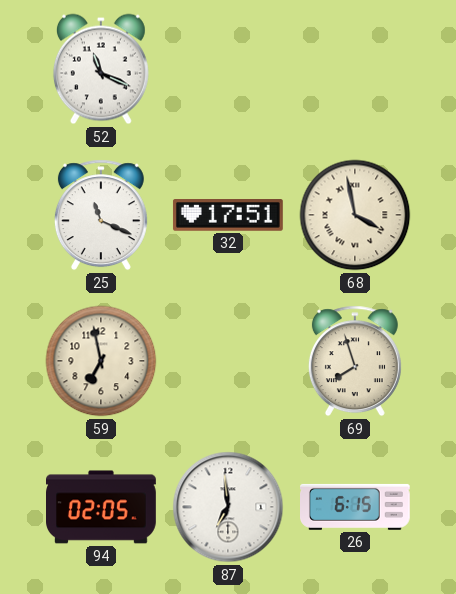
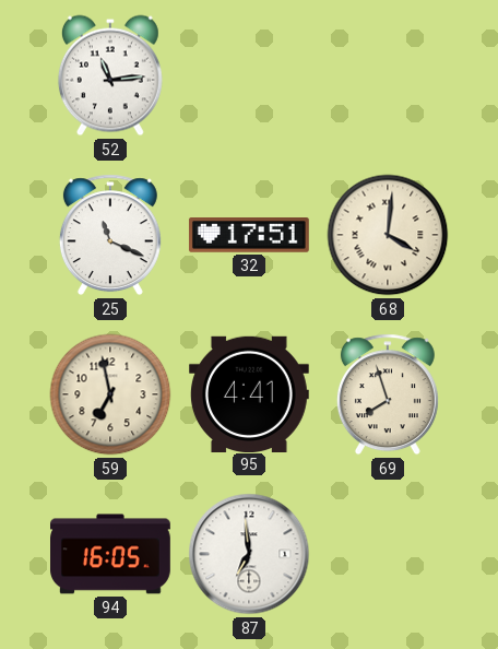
52: 11:19 -> 11:14
68: 3:58 -> 4:01
95: none -> 4:41
94: 02:05 -> 16:05
26: 6:15 -> none
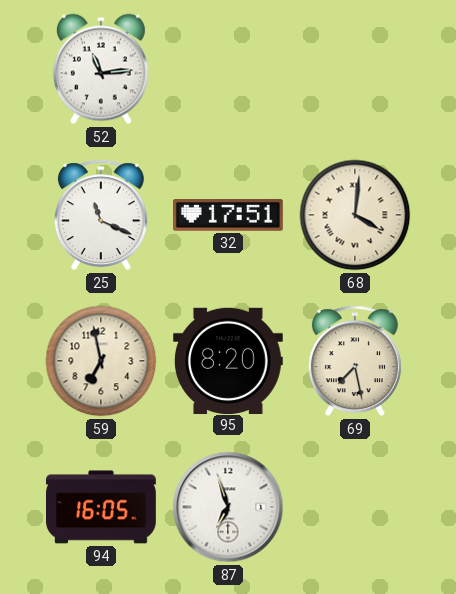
95: 4:41 -> 8:20
69: 7:57 -> 7:28
87: 6:59 -> 6:57
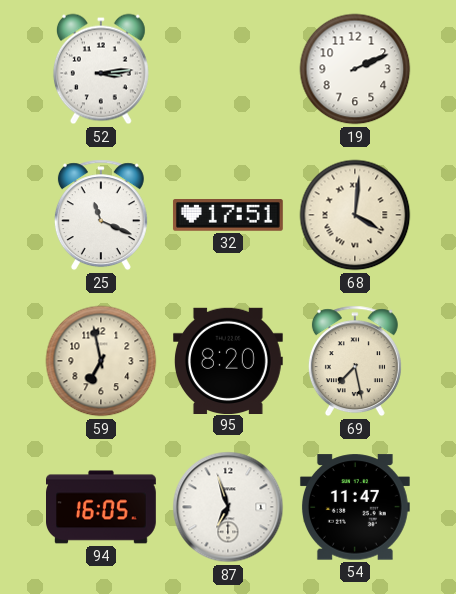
52: 11:14 -> 3:14
19: none -> 2:11
54: none -> 11:47
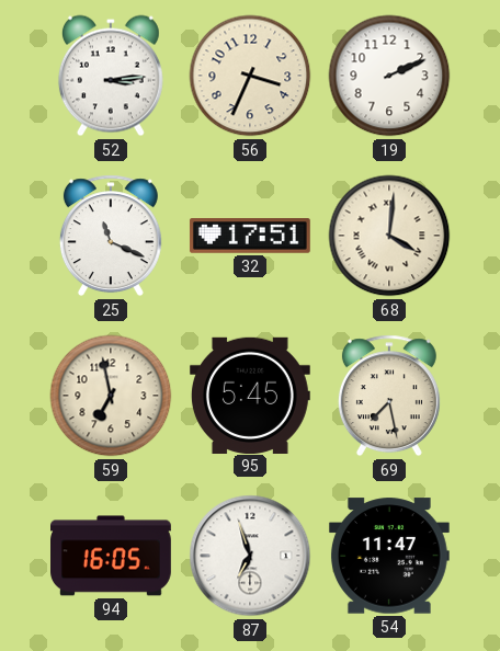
56: none -> 3:34
95: 8:20 -> 5:45
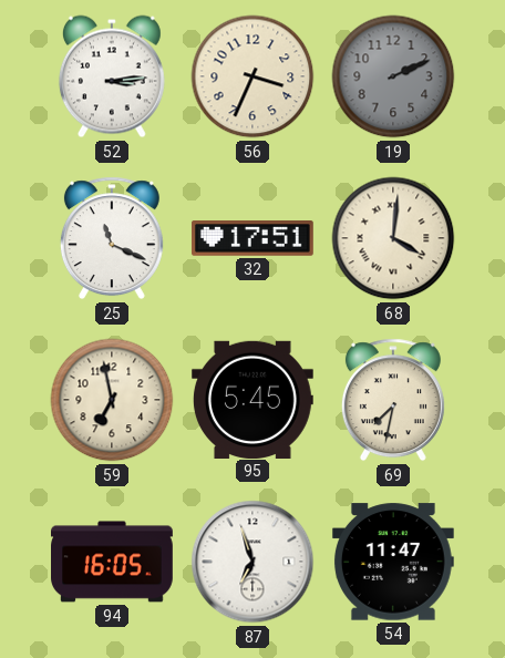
19 dial: white -> grey
69: 7:28 -> 7:32
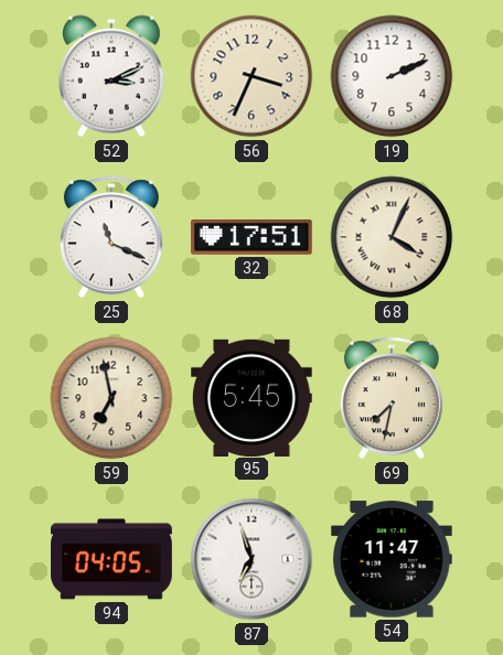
52: 3:14 -> 3:11
19 dial: grey -> white
68: 4:01 -> 4:04
94: 16:05 -> 04:05
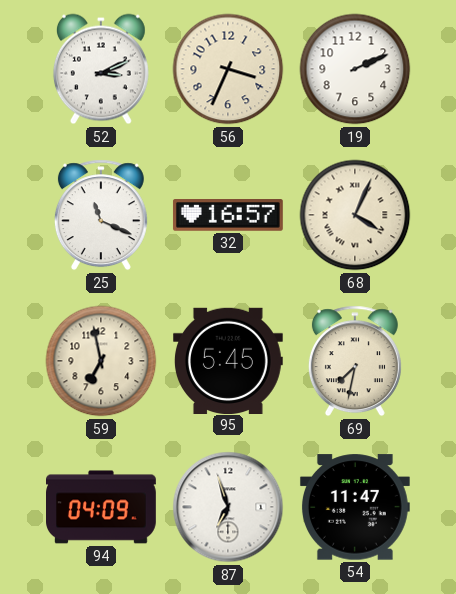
32: 17:51 -> 16:57
94: 04:05 -> 04:09
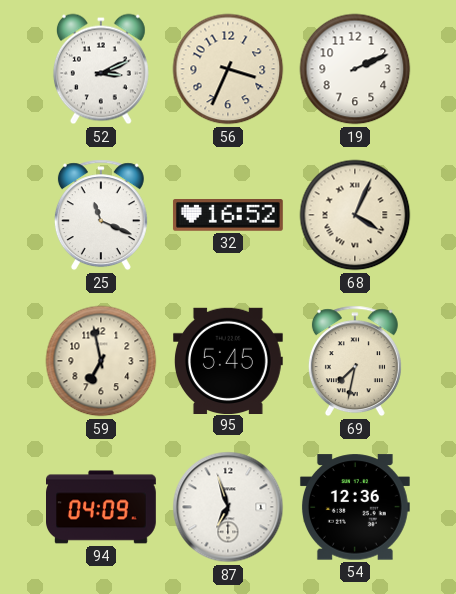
32: 16:57 -> 16:52
54: 11:47 -> 12:36
